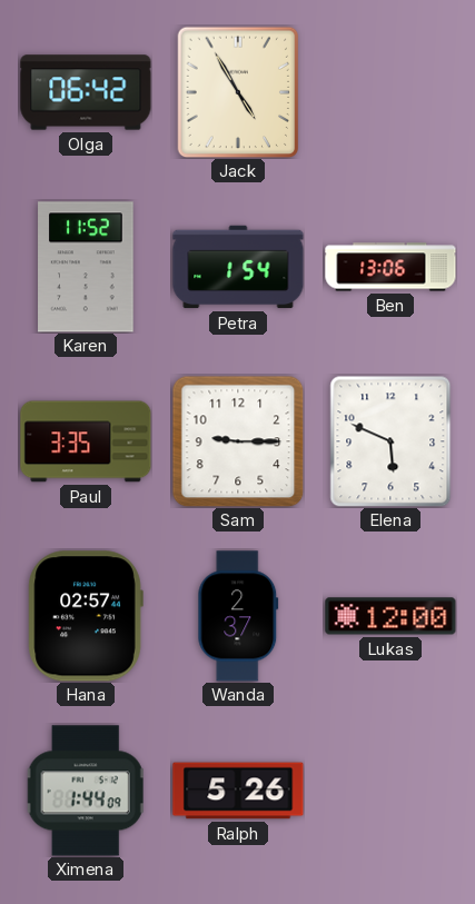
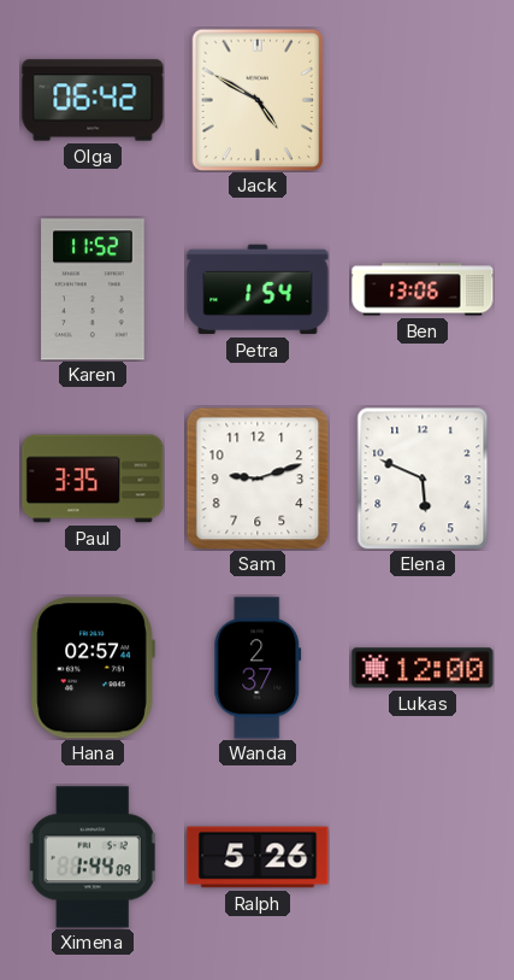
Jack: 4:55 -> 4:50
Sam: 9:15 -> 9:12
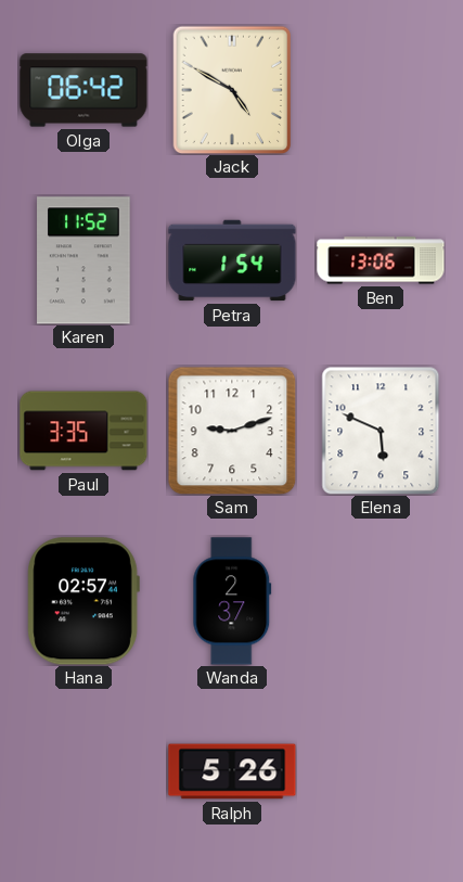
Lukas: 12:00 -> none
Ximena: 1:44 -> none
